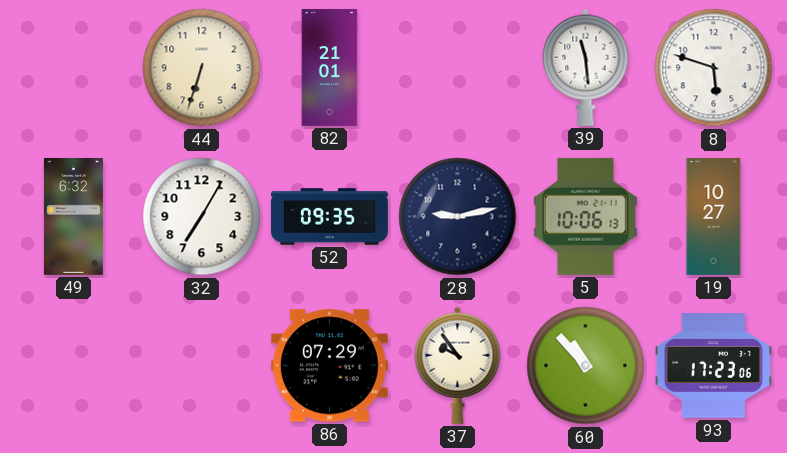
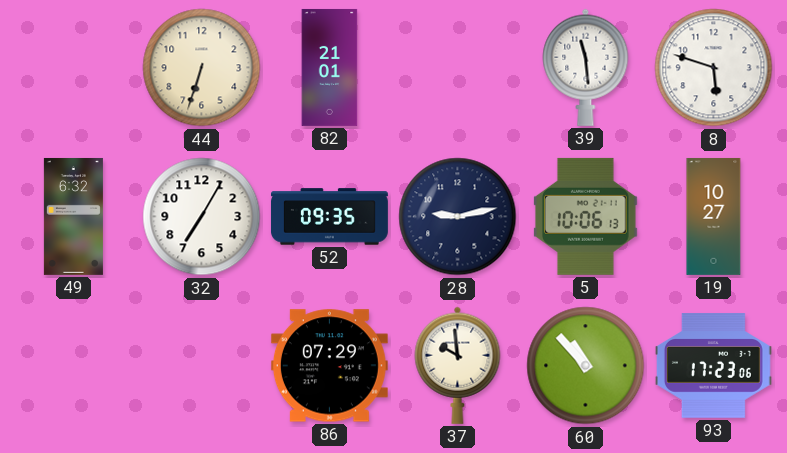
37: 9:54 -> 9:59
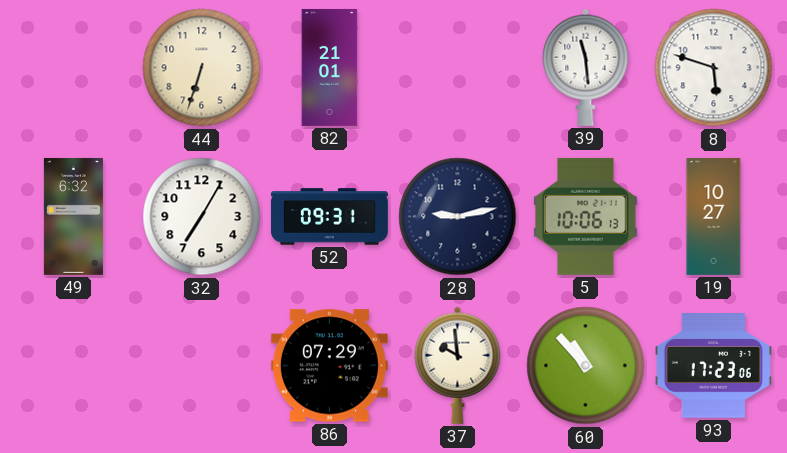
52: 09:35 -> 09:31
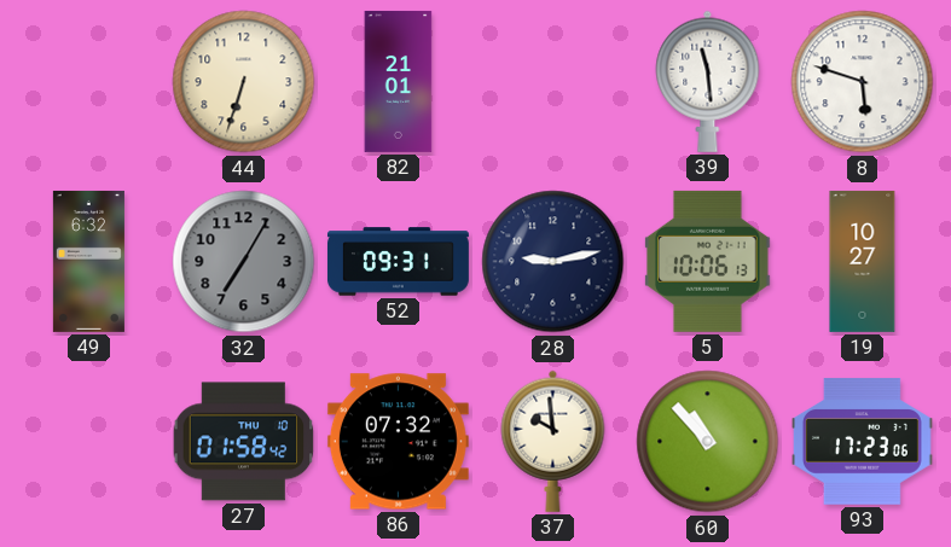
32 dial: white -> grey
27: none -> 01:58
86: 07:29 -> 07:32
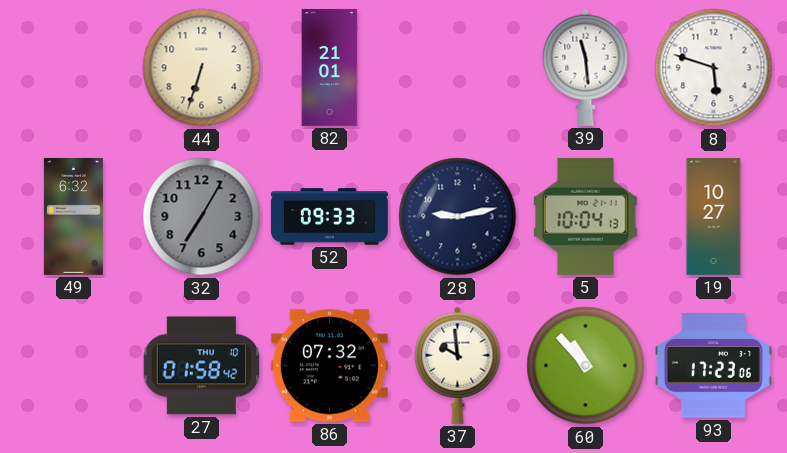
52: 09:31 -> 09:33
5: 10:06 -> 10:04
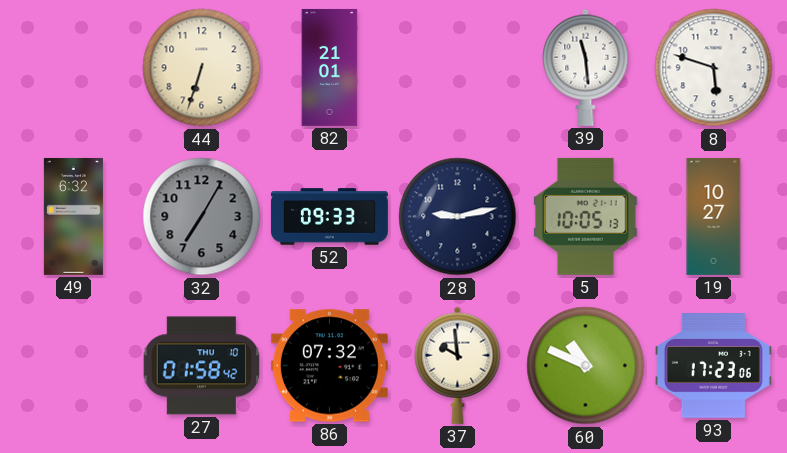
5: 10:04 -> 10:05
60: 10:53 -> 10:49
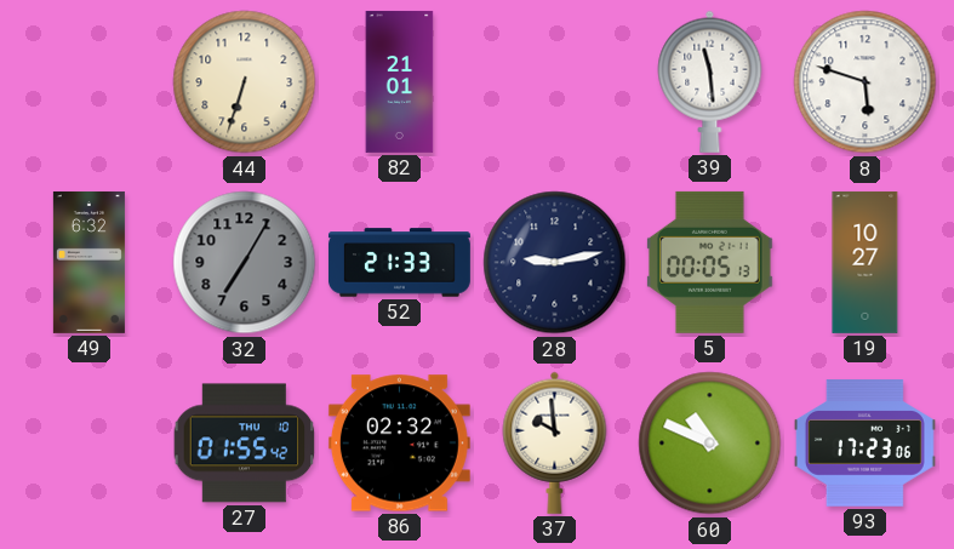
52: 09:33 -> 21:33
5: 10:05 -> 00:05
27: 01:58 -> 01:55
86: 07:32 -> 02:32
